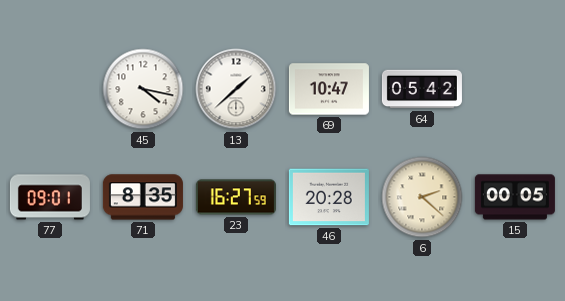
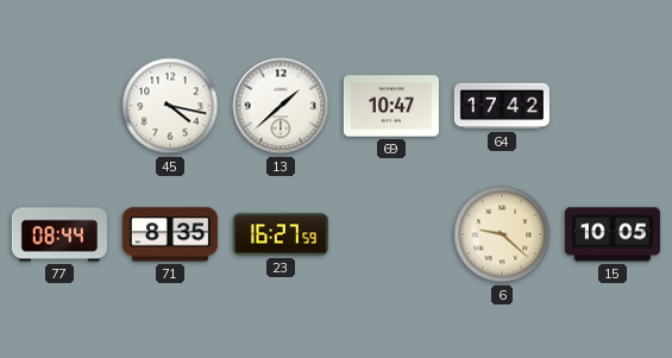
64: 05:42 -> 17:42
77: 09:01 -> 08:44
46: 20:28 -> none
6: 2:22 -> 9:22
15: 00:05 -> 10:05
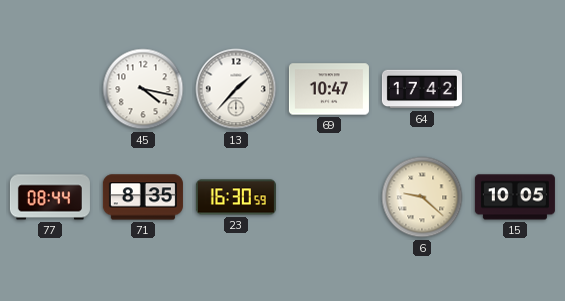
13: 1:38 -> 1:37
23: 16:27 -> 16:30
